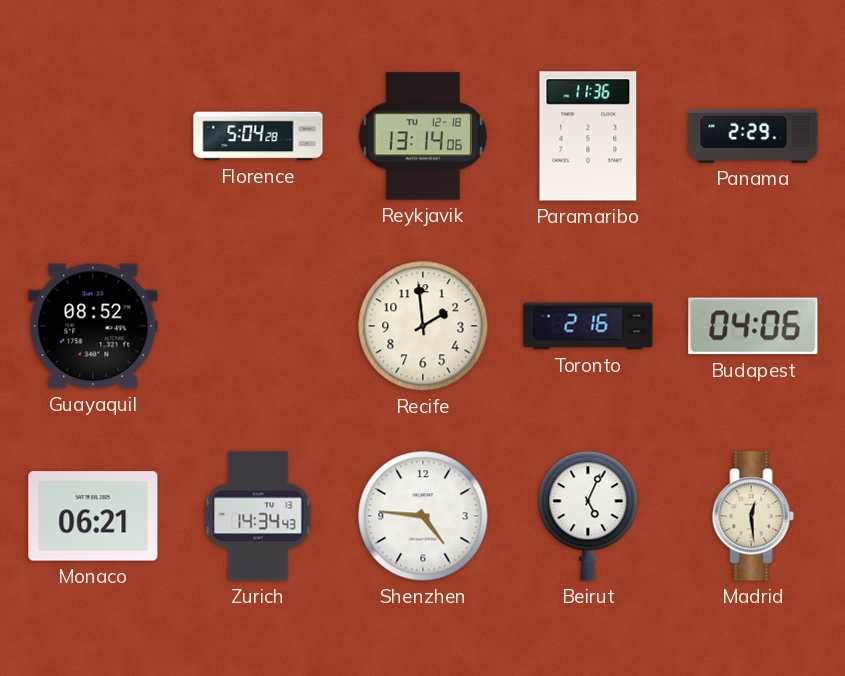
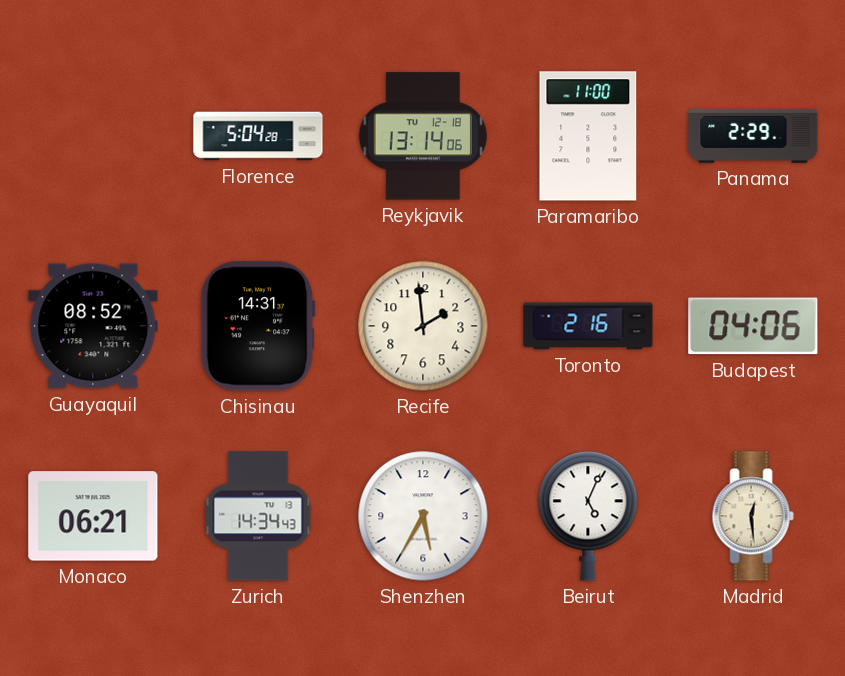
Paramaribo: 11:36 -> 11:00
Chisinau: none -> 14:31
Shenzhen: 4:46 -> 5:35
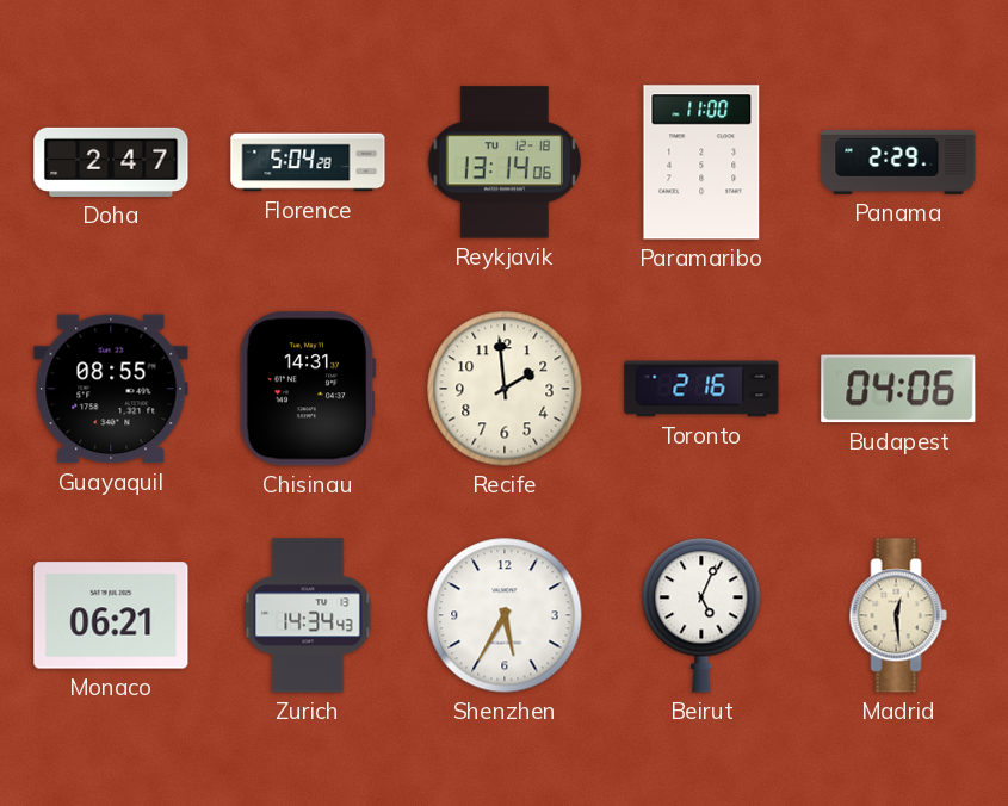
Doha: none -> 2:47
Guayaquil: 08:52 -> 08:55
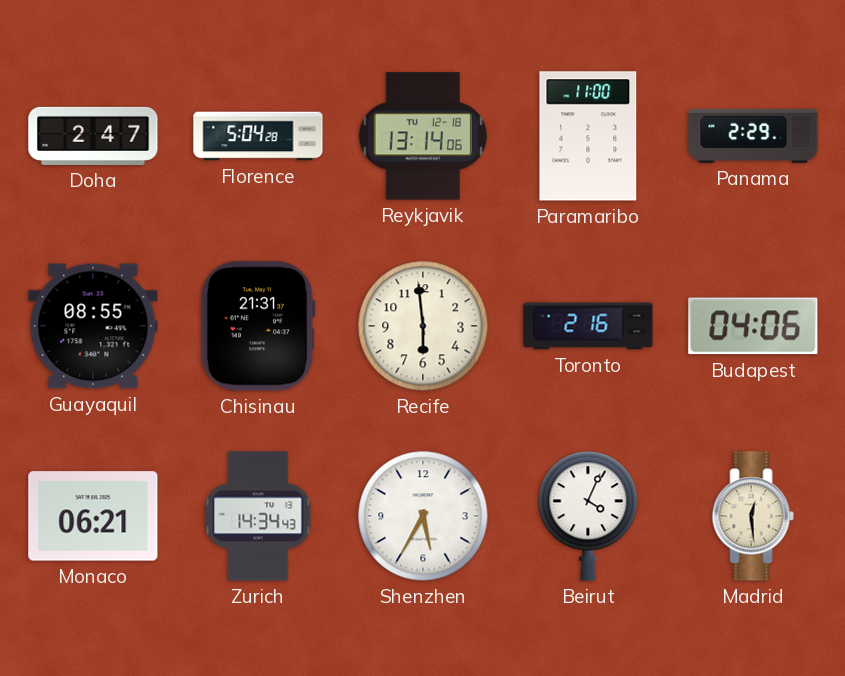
Chisinau: 14:31 -> 21:31
Recife: 1:59 -> 5:59
Beirut: 5:04 -> 4:04
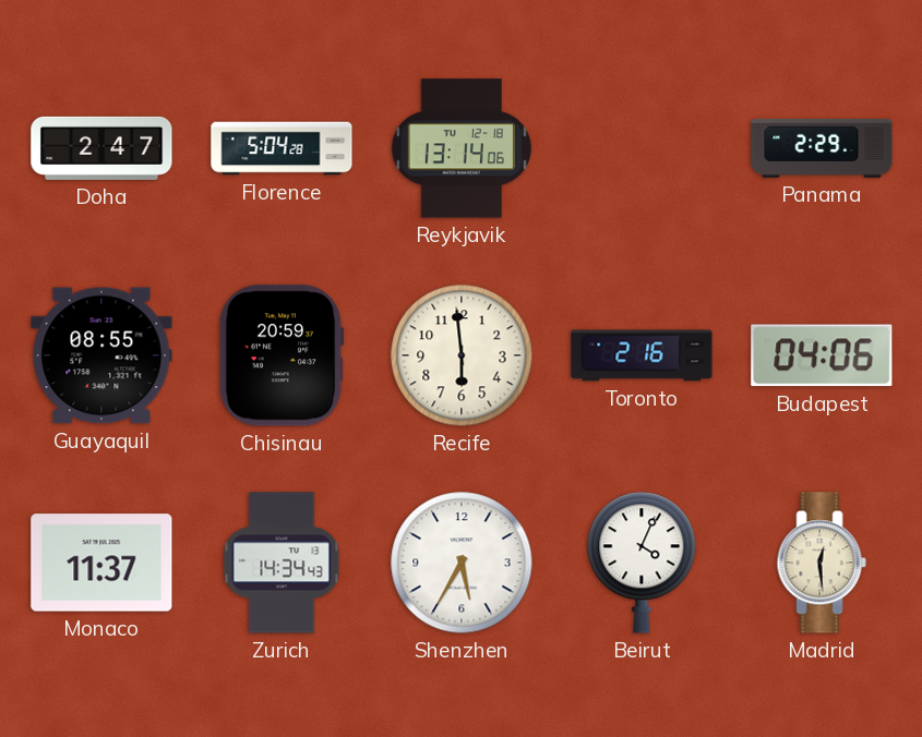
Paramaribo: 11:00 -> none
Chisinau: 21:31 -> 20:59
Monaco: 06:21 -> 11:37
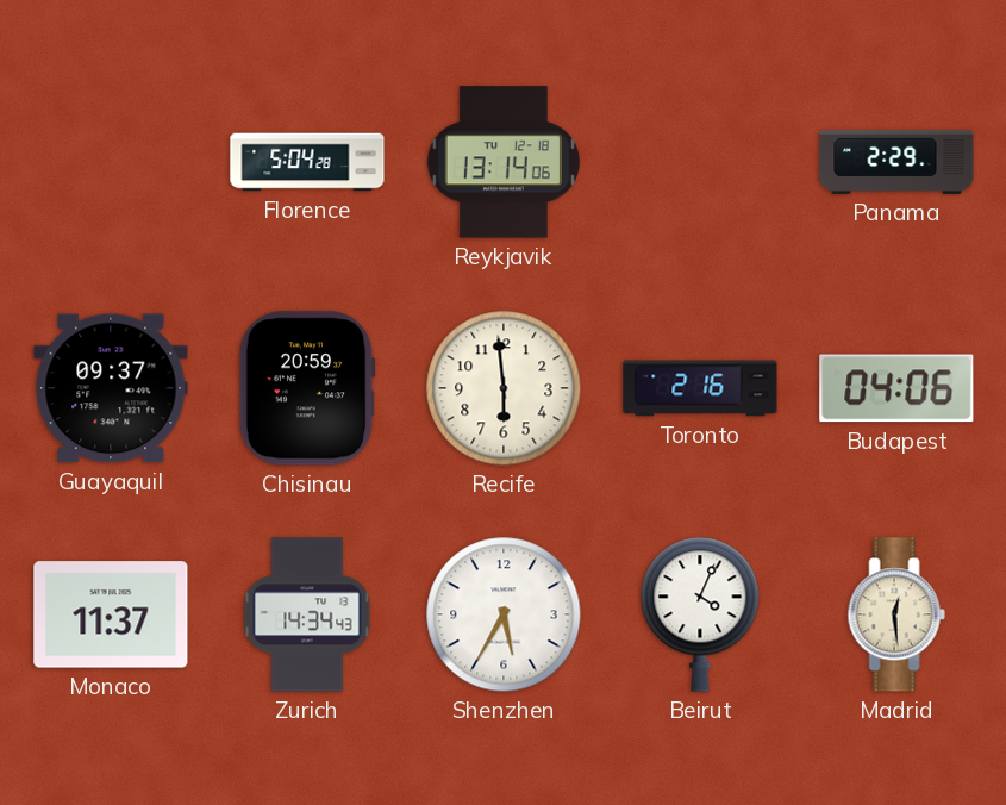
Doha: 2:47 -> none
Guayaquil: 08:55 -> 09:37
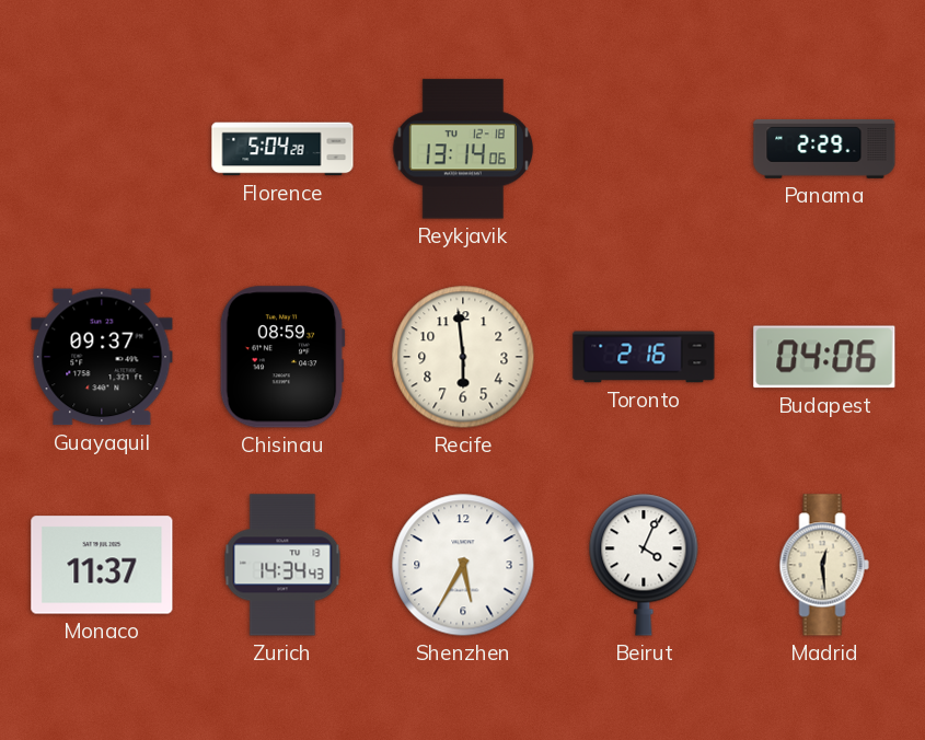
Chisinau: 20:59 -> 08:59
